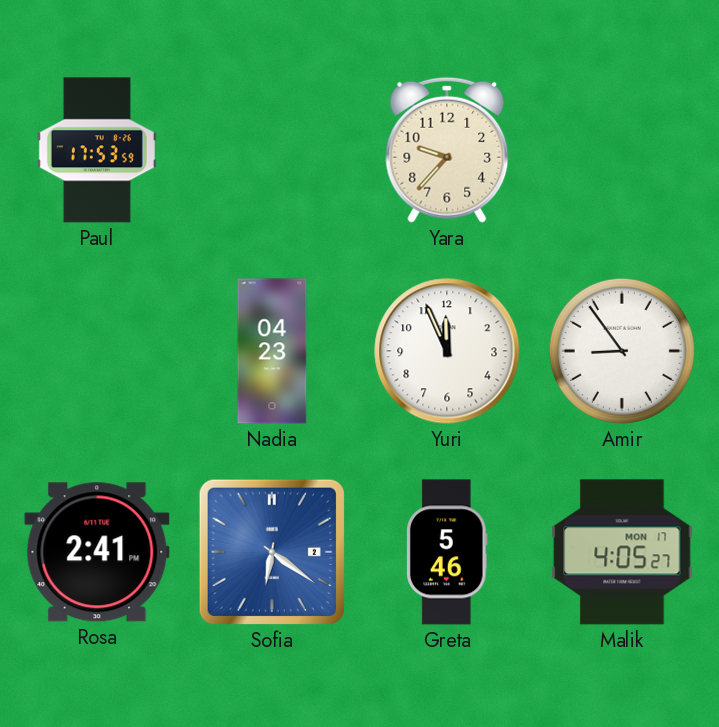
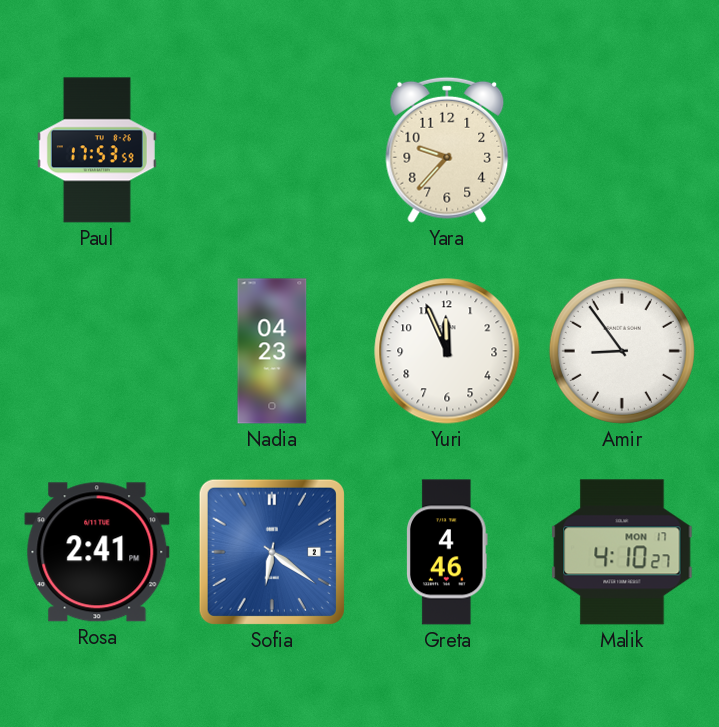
Greta: 5:46 -> 4:46
Malik: 4:05 -> 4:10
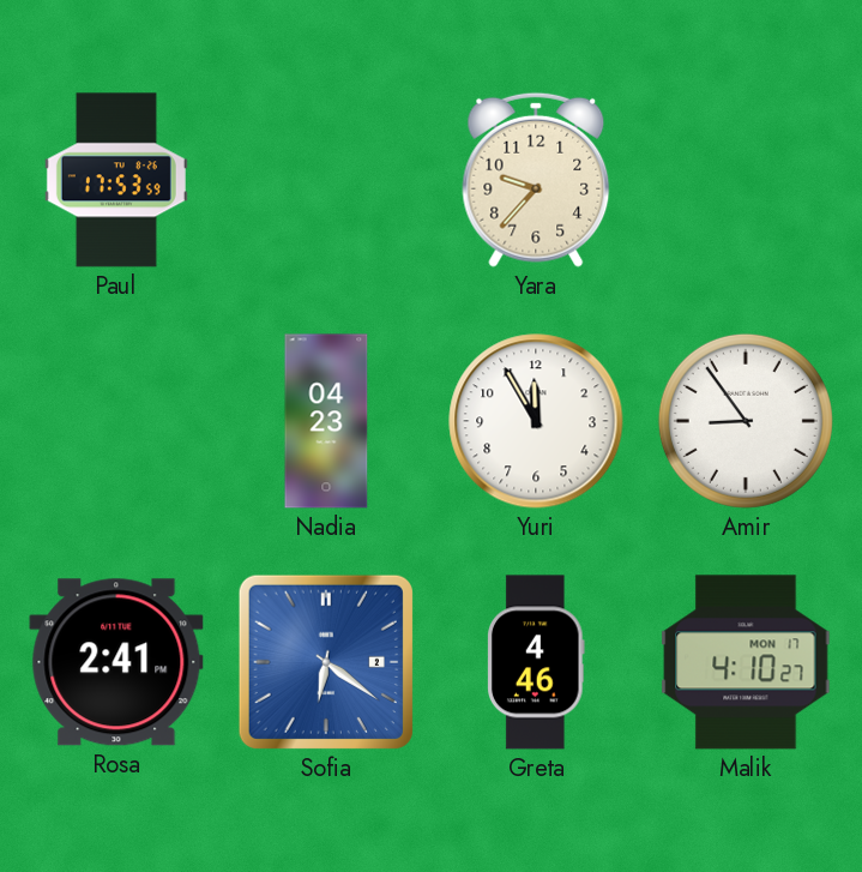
Yuri: 11:56 -> 11:55
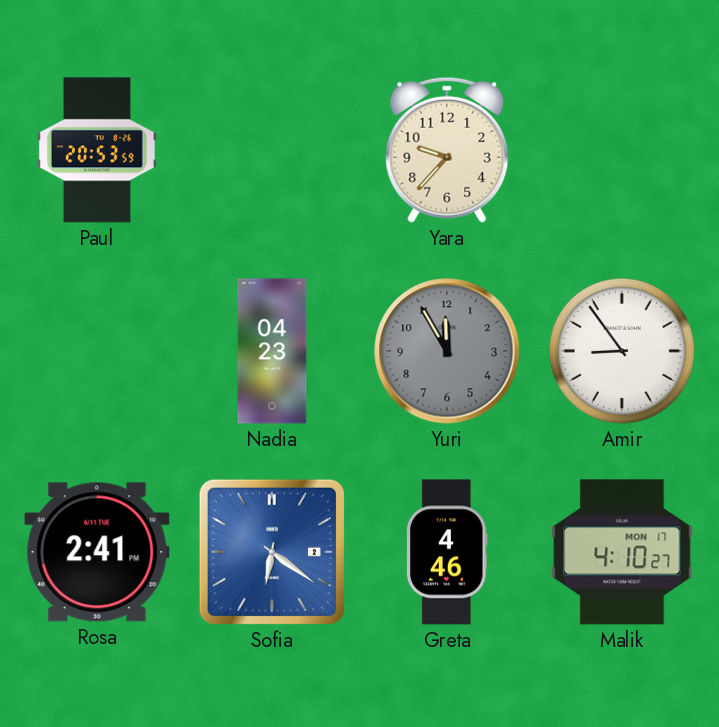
Paul: 17:53 -> 20:53
Yuri dial: white -> grey
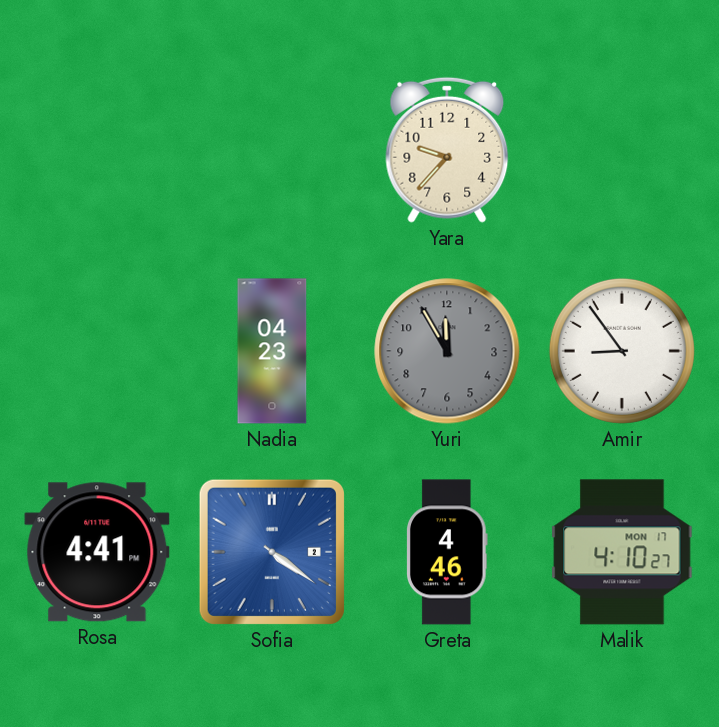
Paul: 20:53 -> none
Rosa: 2:41 -> 4:41
Sofia: 6:21 -> 4:21
